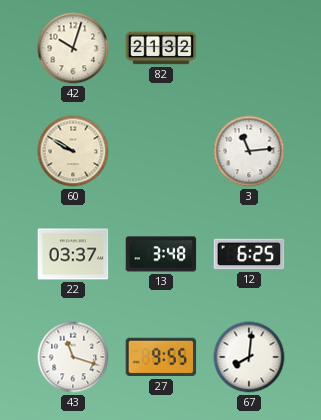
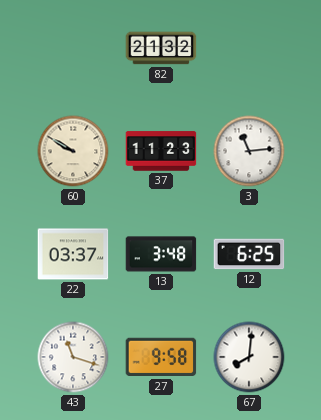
42: 10:03 -> none
37: none -> 11:23
27: 9:55 -> 9:58
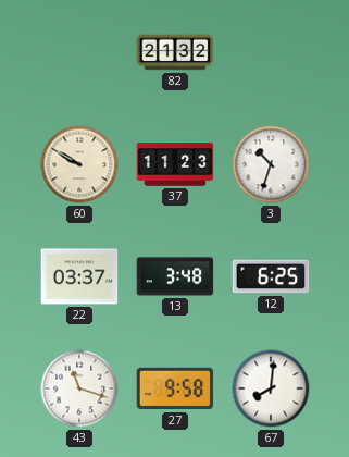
3: 11:14 -> 10:33
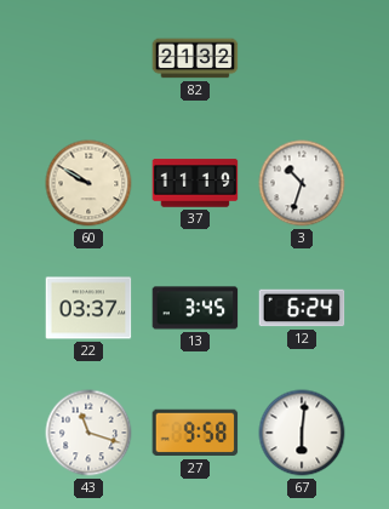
37: 11:23 -> 11:19
13: 3:48 -> 3:45
12: 6:25 -> 6:24
67: 8:01 -> 6:01
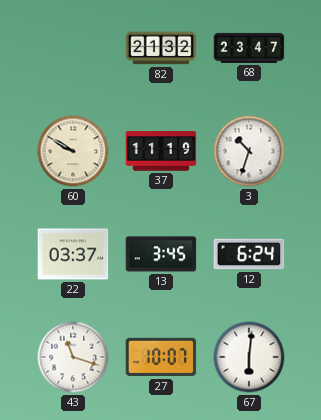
68: none -> 23:47
27: 9:58 -> 10:07
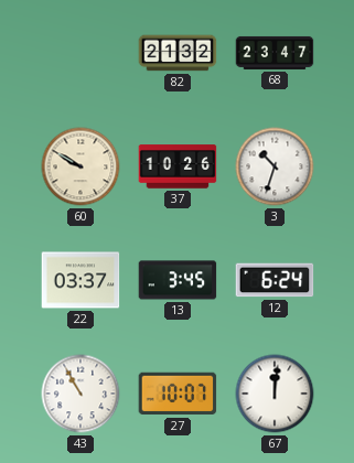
37: 11:19 -> 10:26
43: 11:18 -> 10:55
67: 6:01 -> 12:01
